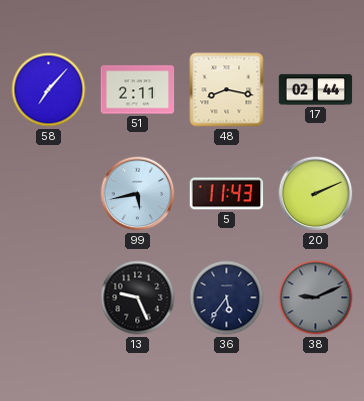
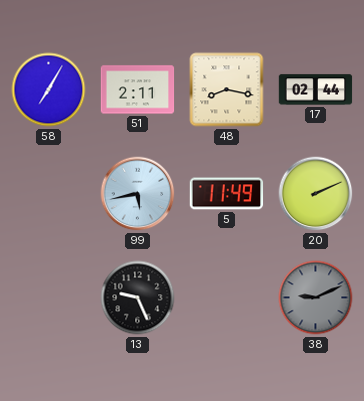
58: 7:07 -> 7:05
5: 11:43 -> 11:49
36: 5:36 -> none
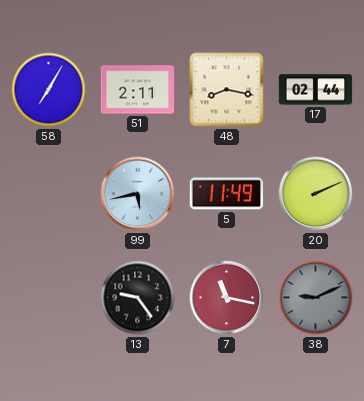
13: 9:26 -> 9:24
7: none -> 11:17
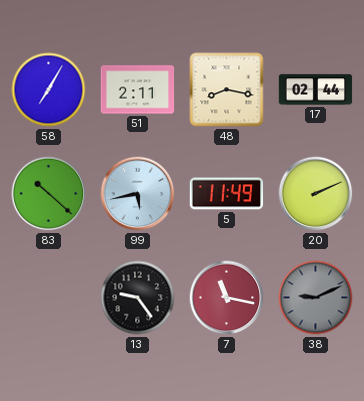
83: none -> 10:22
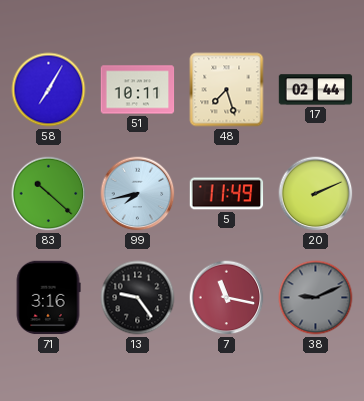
51: 2:11 -> 10:11
48: 8:17 -> 7:27
99: 5:43 -> 7:43
71: none -> 3:16
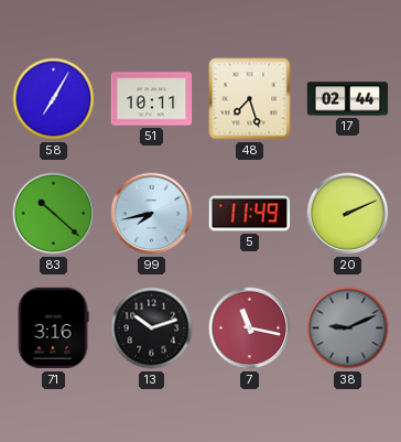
13: 9:24 -> 10:12
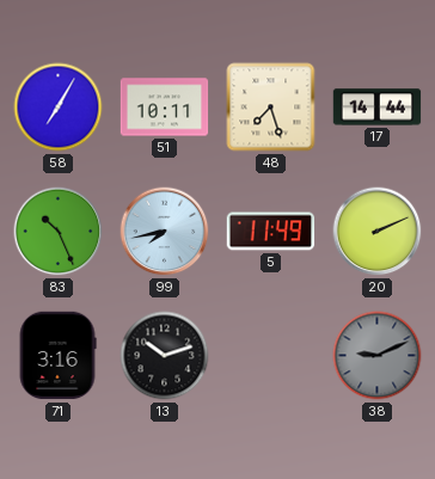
17: 02:44 -> 14:44
83: 10:22 -> 10:26
7: 11:17 -> none
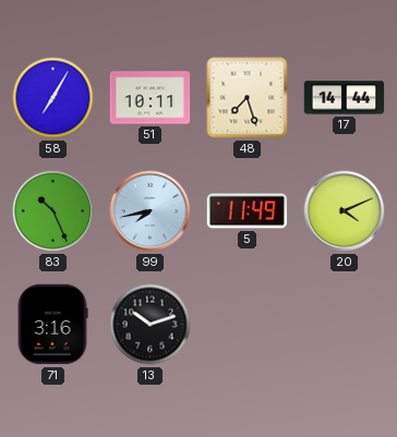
20: 2:11 -> 4:11
38: 9:11 -> none
